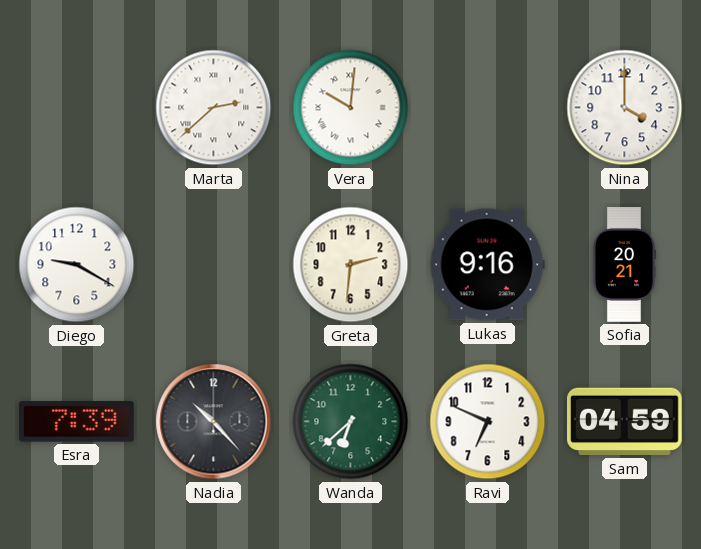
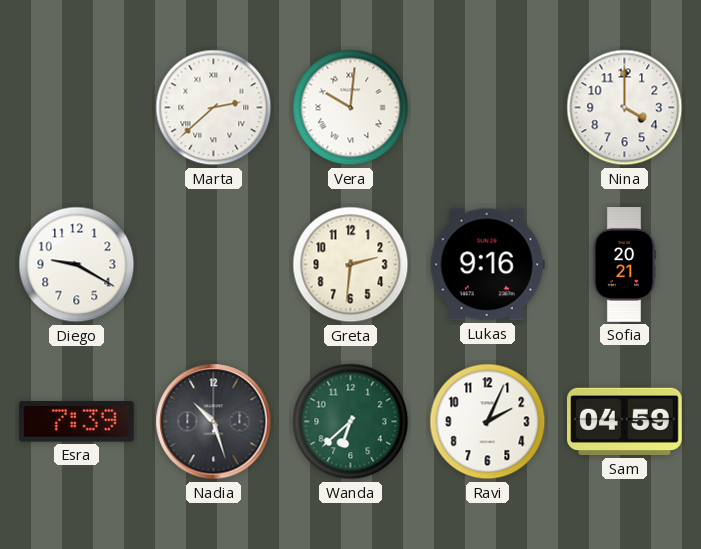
Nadia: 10:23 -> 10:27
Ravi: 6:49 -> 2:04
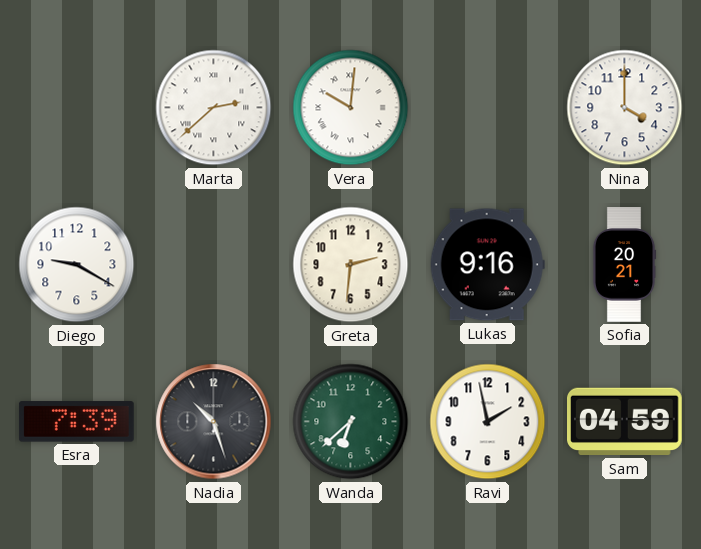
Ravi: 2:04 -> 1:58
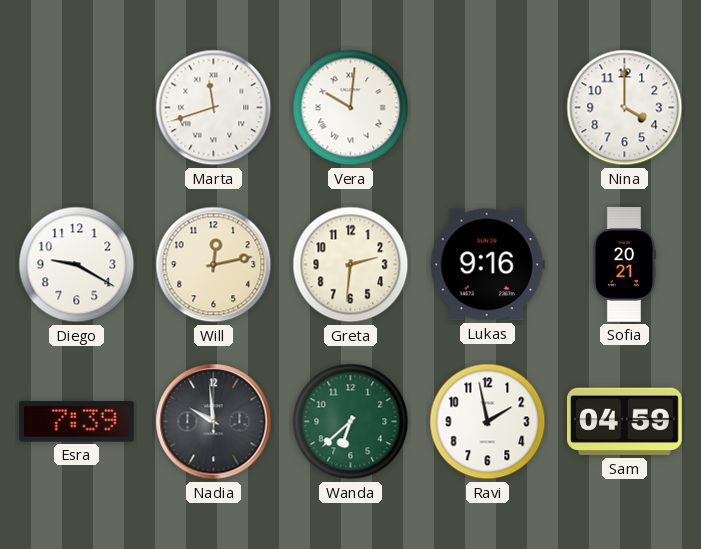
Marta: 2:38 -> 11:42
Will: none -> 12:13
Nadia: 10:27 -> 9:59
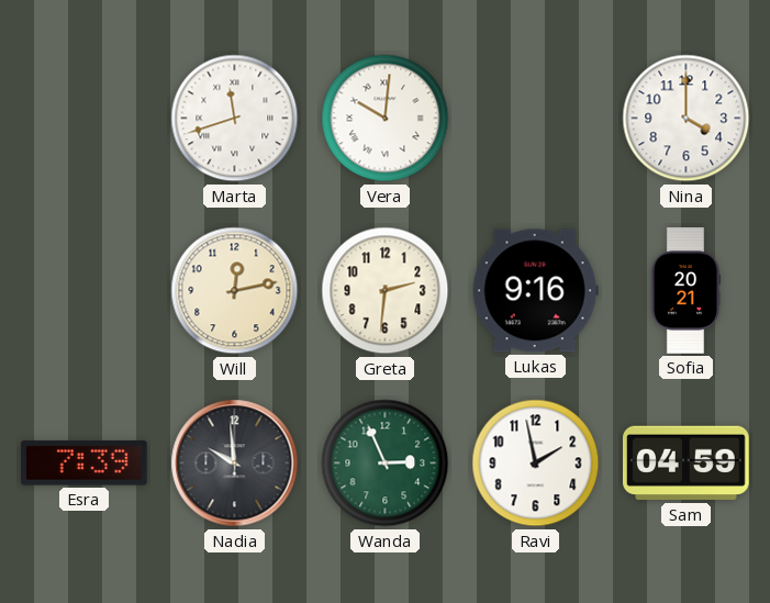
Diego: 9:20 -> none
Wanda: 6:38 -> 2:56
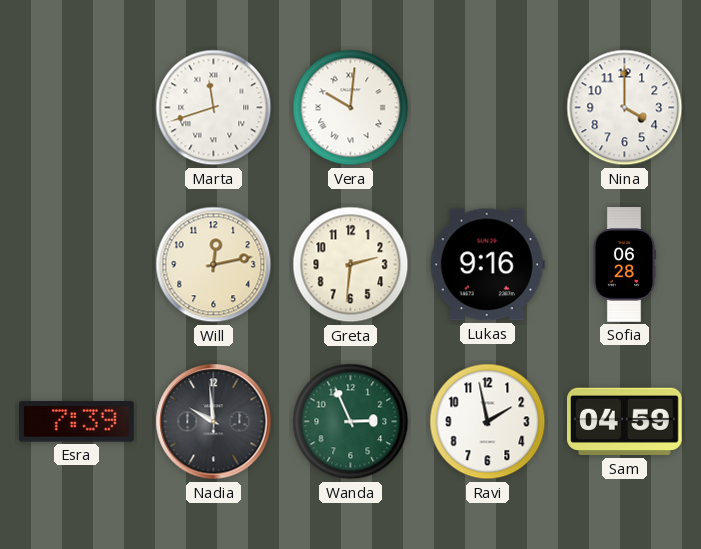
Sofia: 20:21 -> 06:28
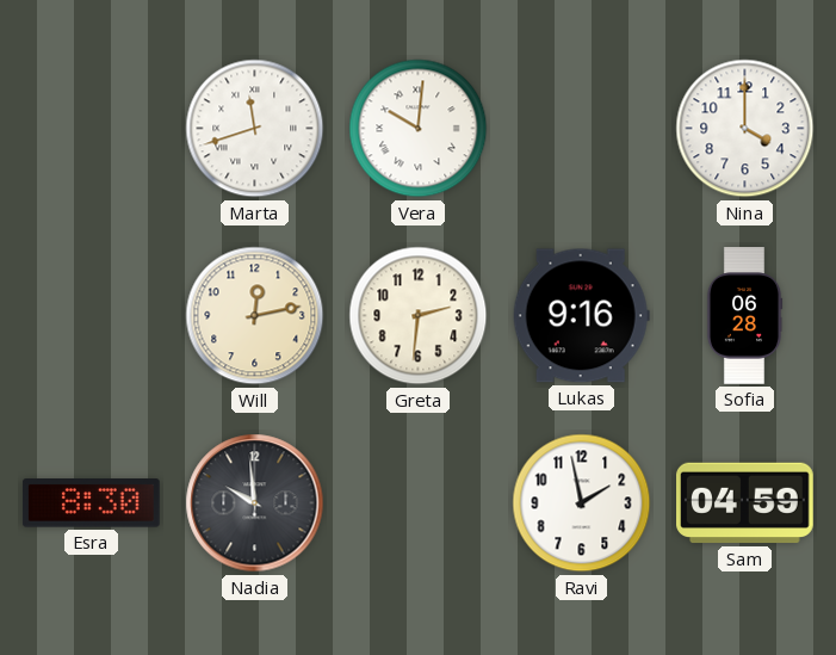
Esra: 7:39 -> 8:30
Wanda: 2:56 -> none
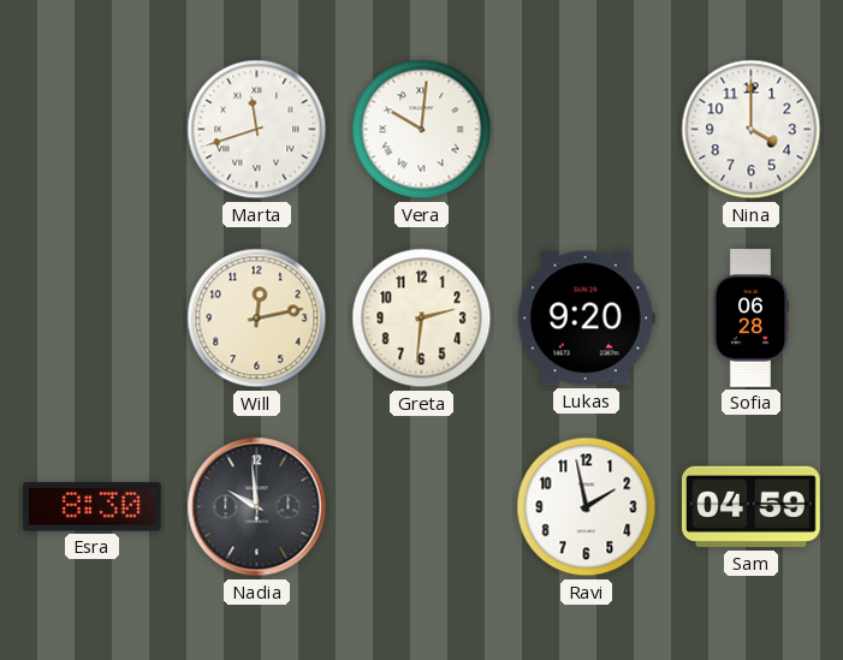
Lukas: 9:16 -> 9:20
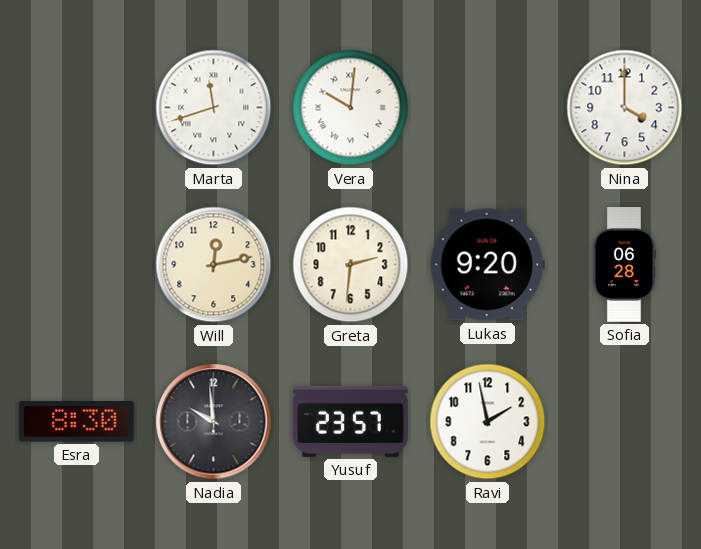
Yusuf: none -> 23:57
Sam: 04:59 -> none
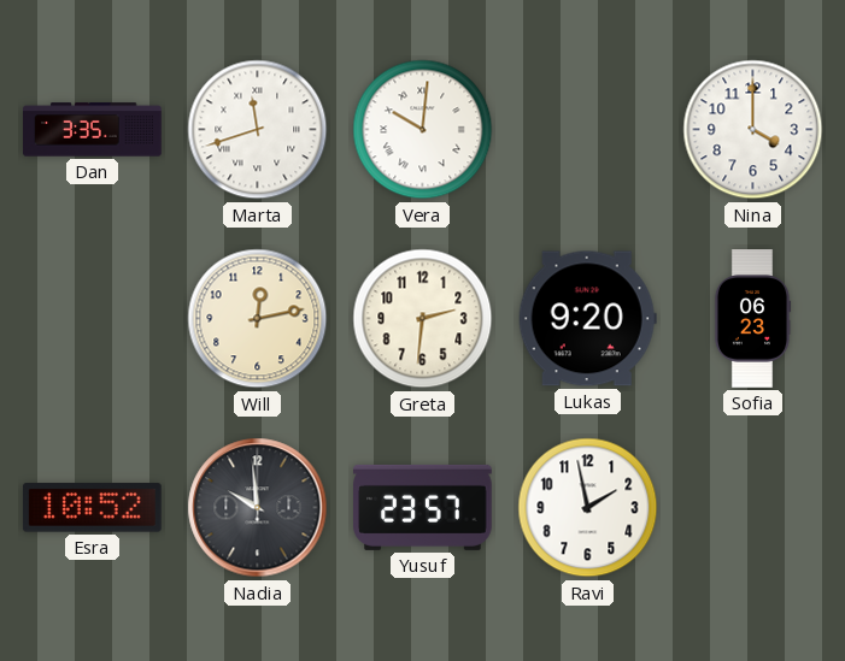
Dan: none -> 3:35
Sofia: 06:28 -> 06:23
Esra: 8:30 -> 10:52
